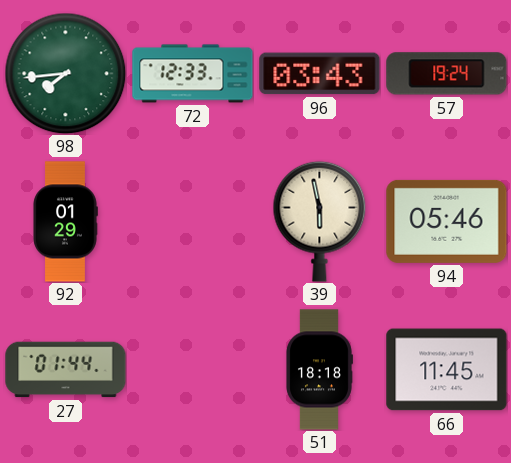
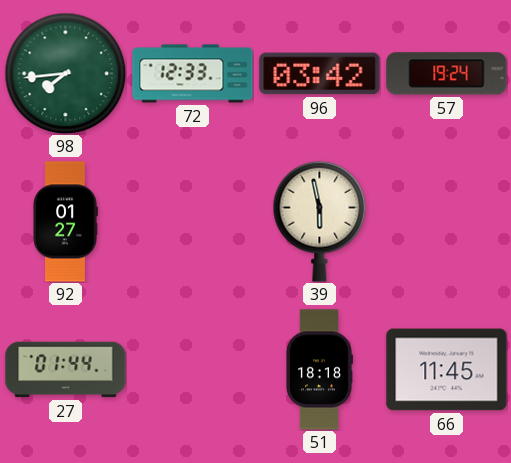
96: 03:43 -> 03:42
92: 01:29 -> 01:27
94: 05:46 -> none
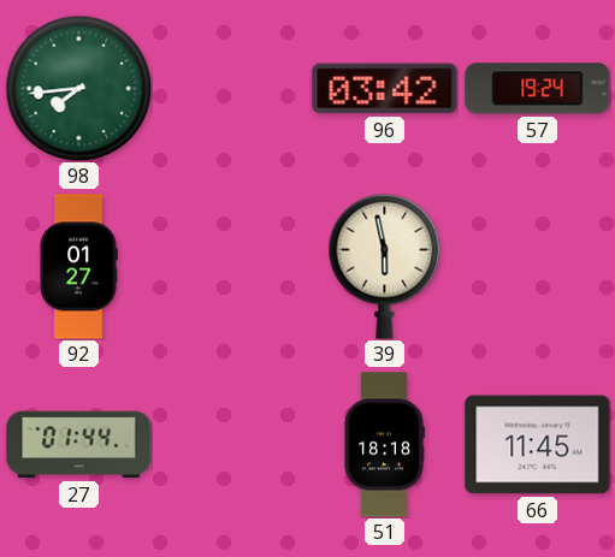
72: 12:33 -> none
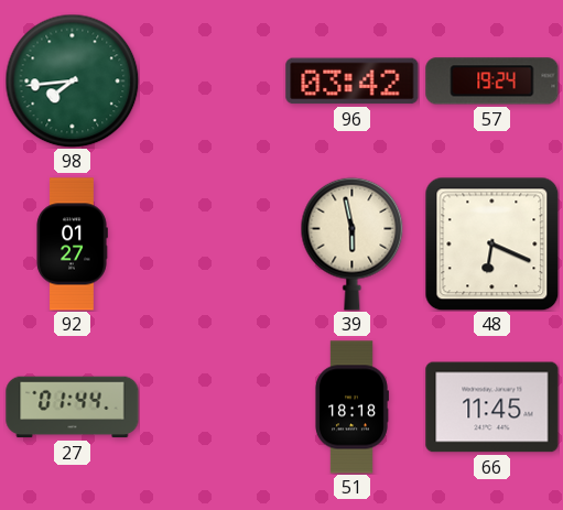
48: none -> 6:19
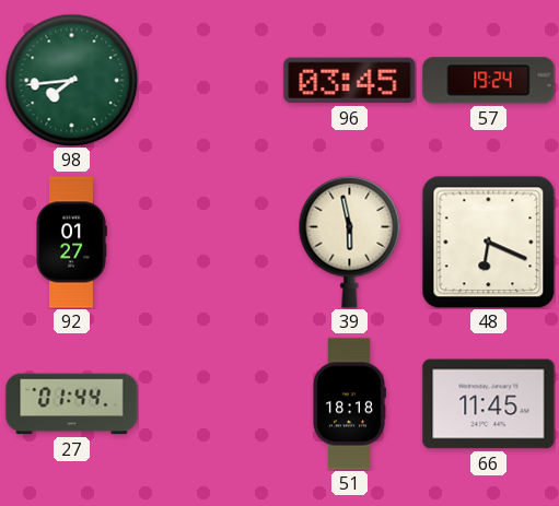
96: 03:42 -> 03:45
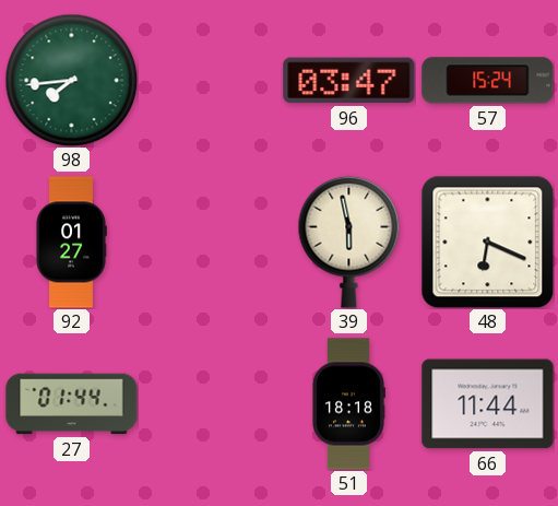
96: 03:45 -> 03:47
57: 19:24 -> 15:24
66: 11:45 -> 11:44
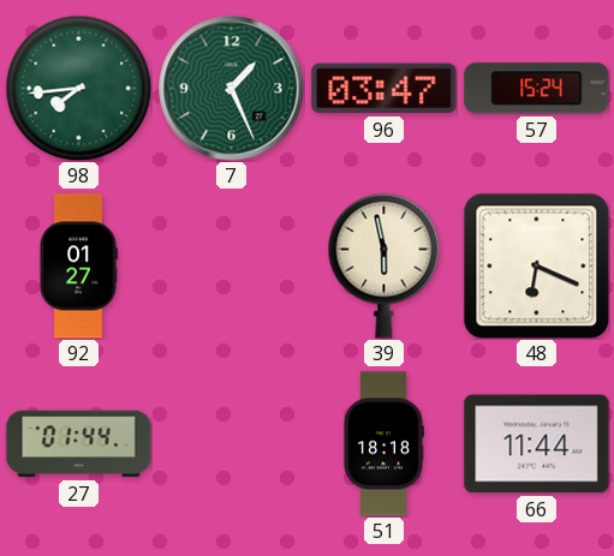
7: none -> 1:26
